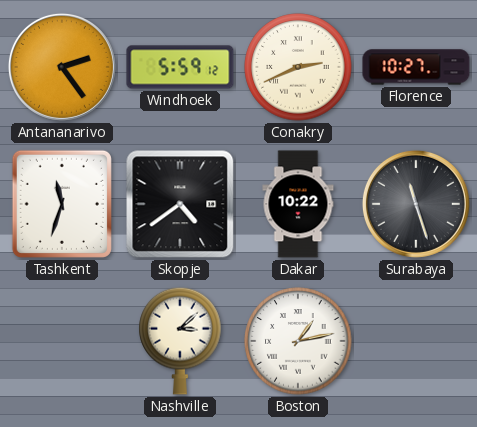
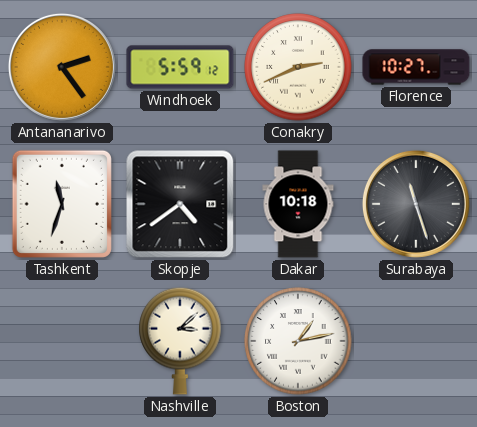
Dakar: 10:22 -> 10:18
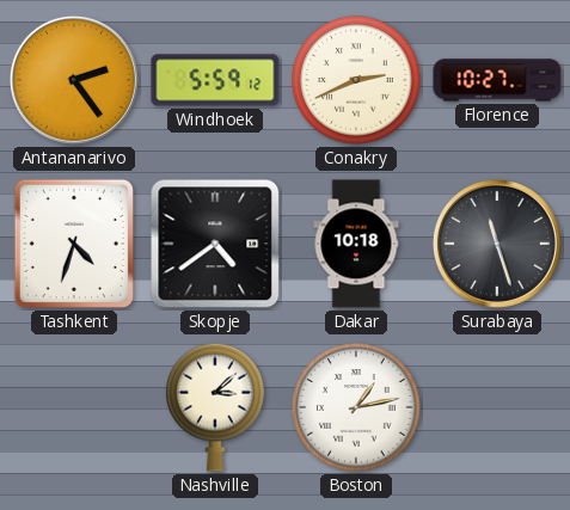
Tashkent: 11:33 -> 4:33
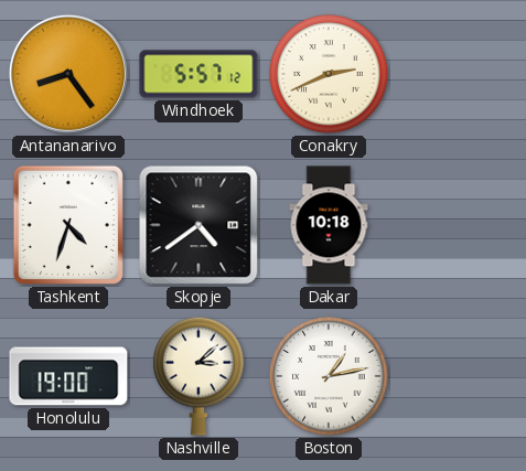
Antananarivo: 2:24 -> 8:24
Windhoek: 5:59 -> 5:57
Florence: 10:27 -> none
Surabaya: 11:27 -> none
Honolulu: none -> 19:00
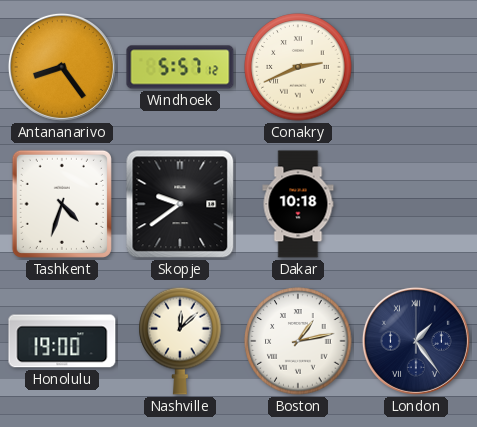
Skopje: 4:39 -> 9:39
Nashville: 3:08 -> 12:08
London: none -> 1:24
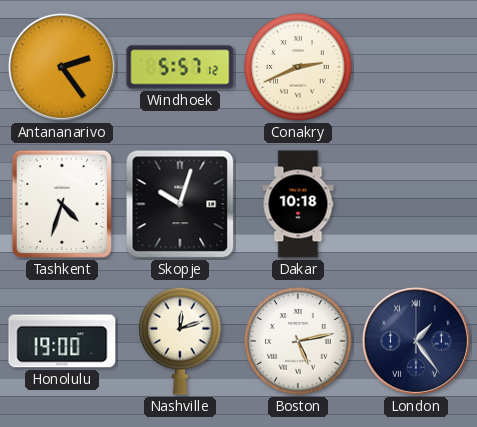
Antananarivo: 8:24 -> 2:24
Skopje: 9:39 -> 10:03
Nashville: 12:08 -> 12:12
Boston: 1:13 -> 5:13
